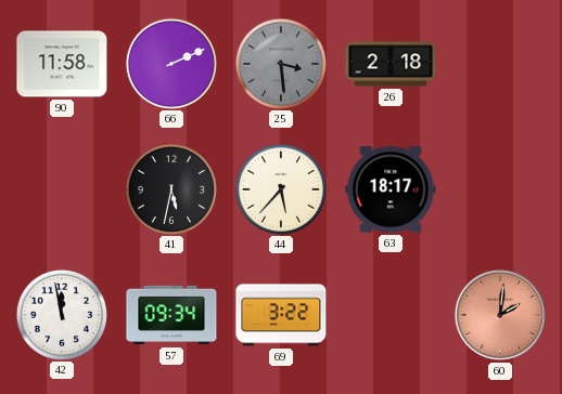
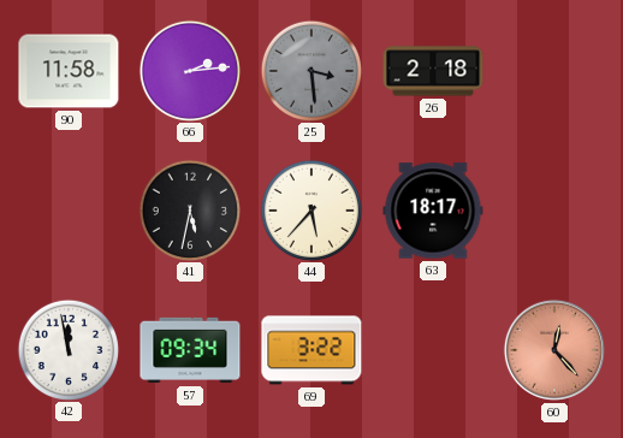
66: 2:11 -> 2:14
60: 2:01 -> 12:23
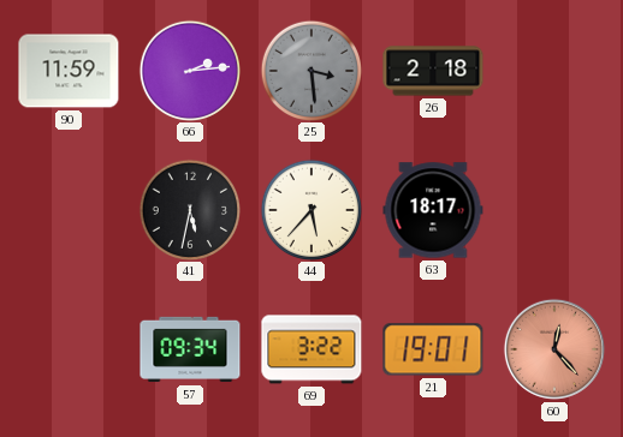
90: 11:58 -> 11:59
42: 11:58 -> none
21: none -> 19:01
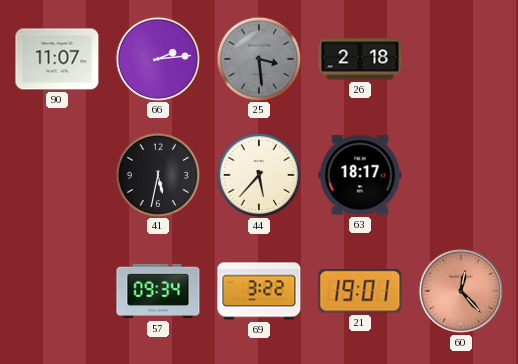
90: 11:59 -> 11:07
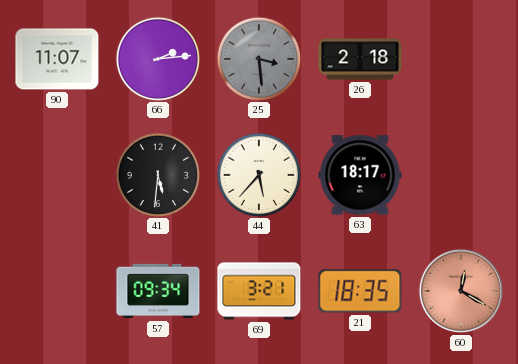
41: 5:32 -> 5:31
69: 3:22 -> 3:21
21: 19:01 -> 18:35
60: 12:23 -> 12:20
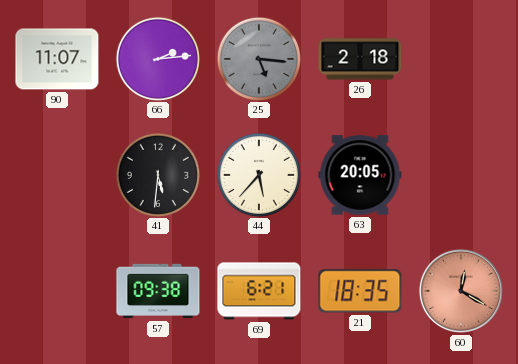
25: 3:29 -> 5:16
63: 18:17 -> 20:05
57: 09:34 -> 09:38
69: 3:21 -> 6:21
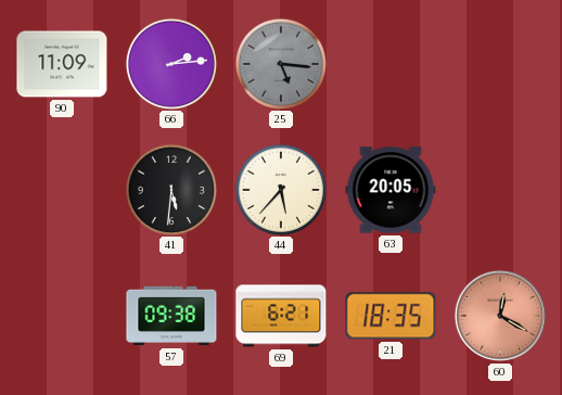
90: 11:07 -> 11:09
26: 2:18 -> none
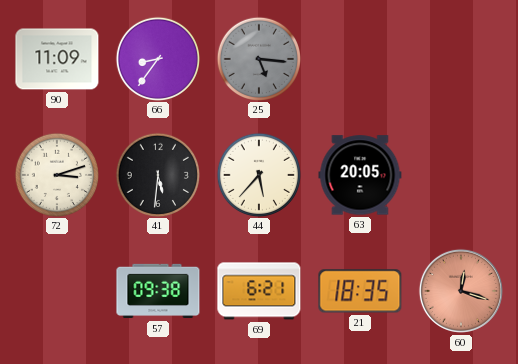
66: 2:14 -> 8:36
72: none -> 3:12
60: 12:20 -> 12:18
